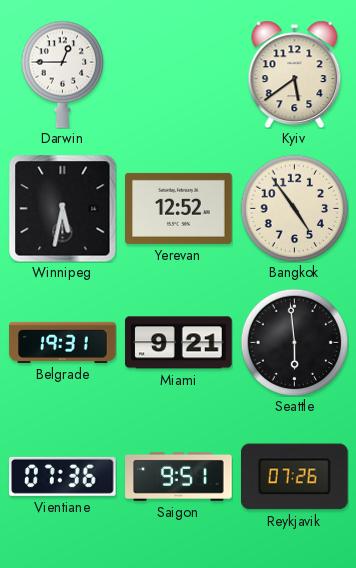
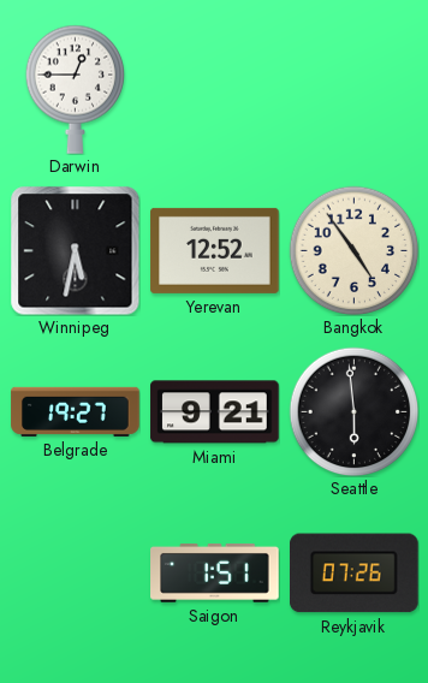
Kyiv: 5:39 -> none
Belgrade: 19:31 -> 19:27
Vientiane: 07:36 -> none
Saigon: 9:51 -> 1:51
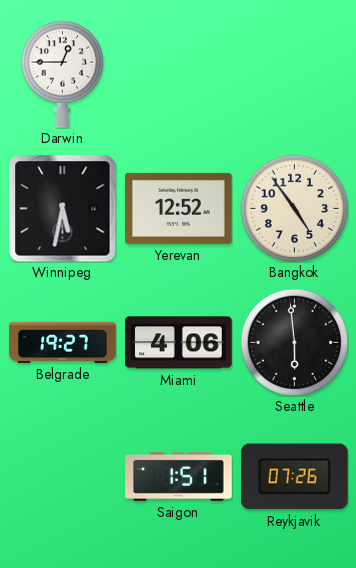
Miami: 9:21 -> 4:06
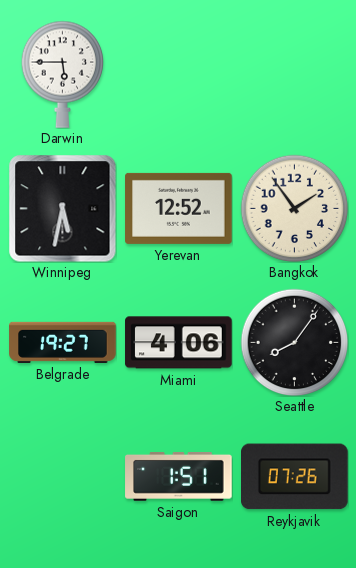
Darwin: 12:45 -> 5:45
Bangkok: 4:54 -> 1:54
Seattle: 5:59 -> 8:06
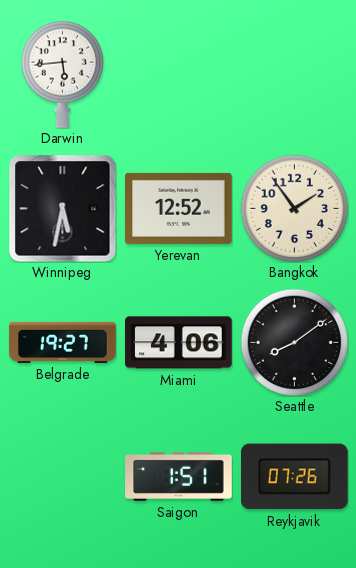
Darwin: 5:45 -> 5:44
Seattle: 8:06 -> 8:09
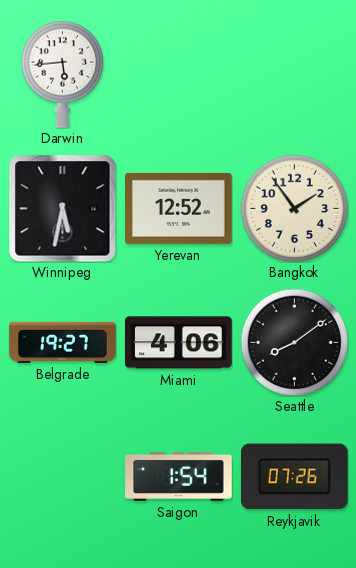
Saigon: 1:51 -> 1:54
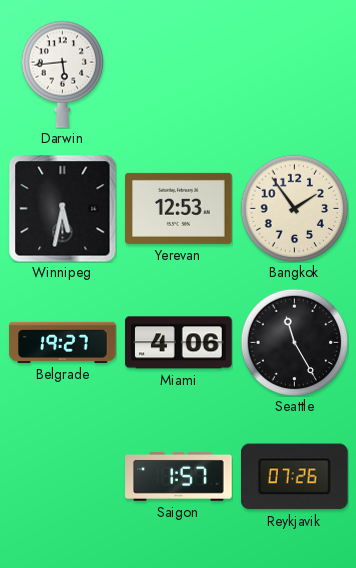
Yerevan: 12:52 -> 12:53
Seattle: 8:09 -> 11:25
Saigon: 1:54 -> 1:57
